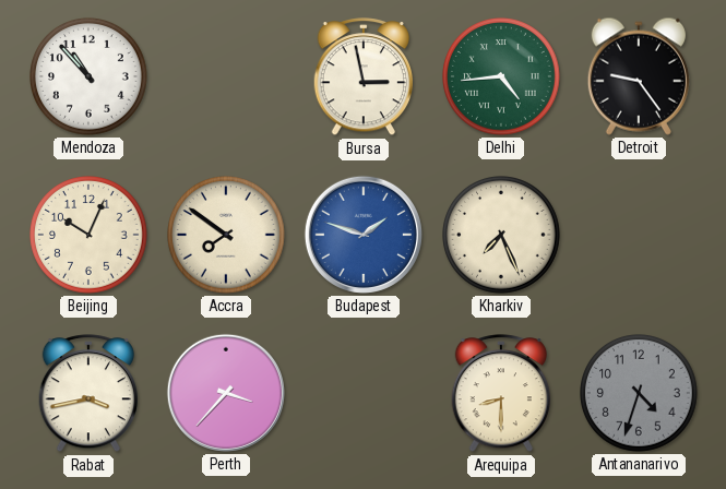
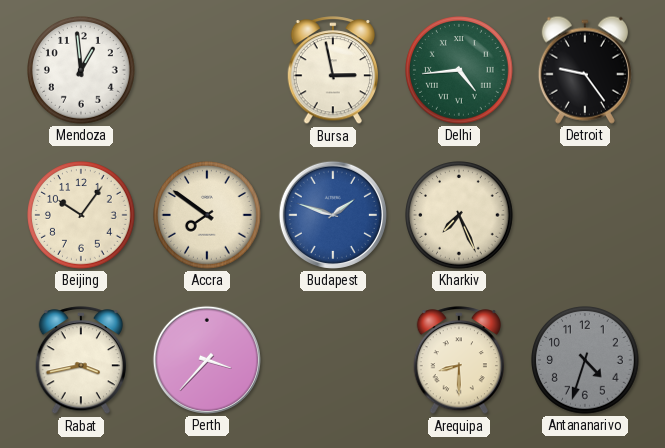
Mendoza: 10:53 -> 12:59
Beijing: 10:04 -> 10:06
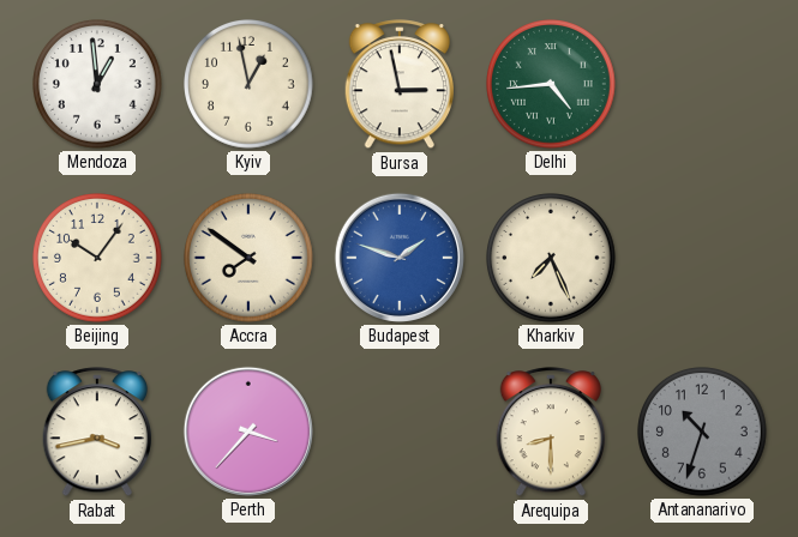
Kyiv: none -> 12:58
Detroit: 9:24 -> none
Antananarivo: 4:33 -> 10:33
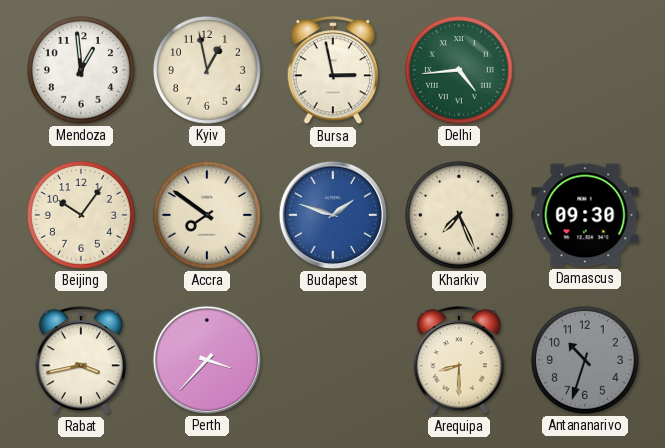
Damascus: none -> 09:30
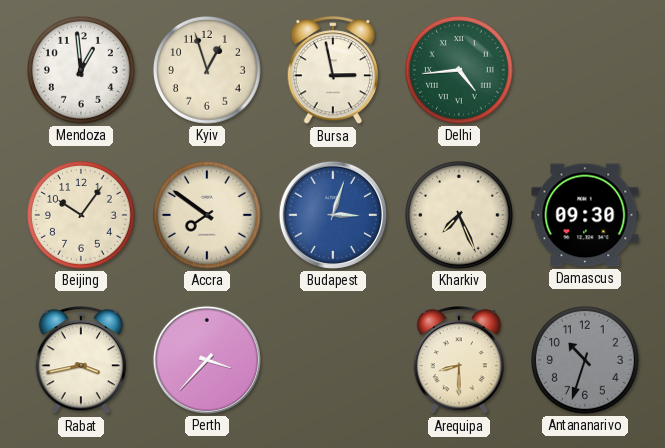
Kyiv: 12:58 -> 12:57
Budapest: 1:48 -> 3:03
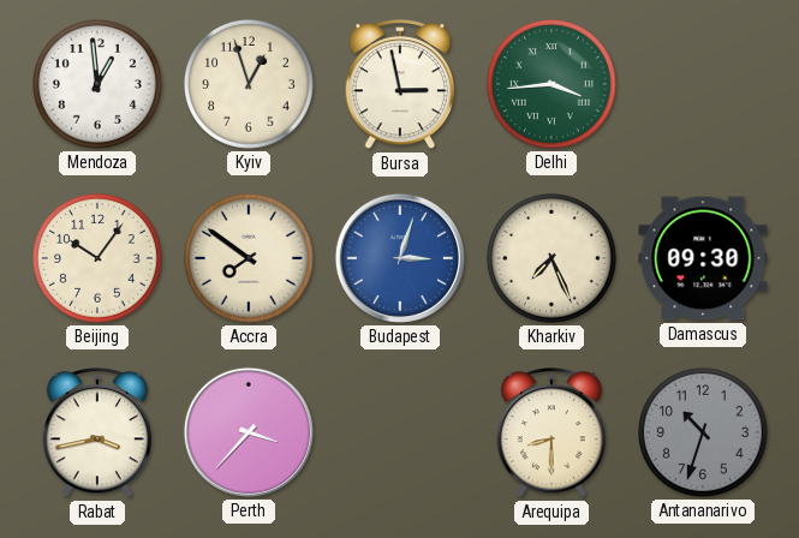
Delhi: 4:44 -> 3:44
